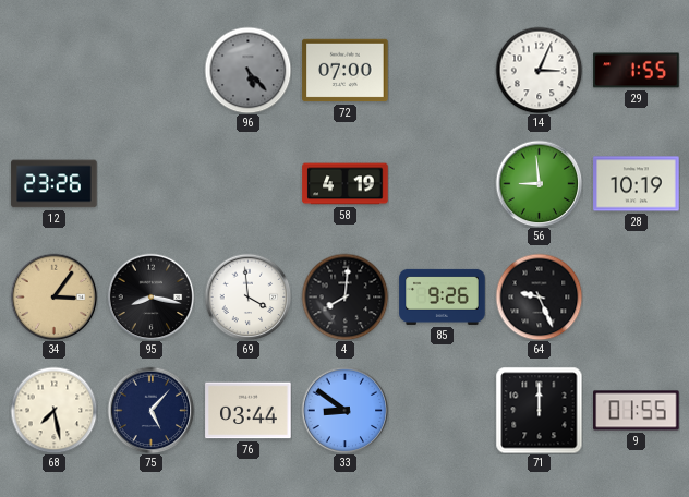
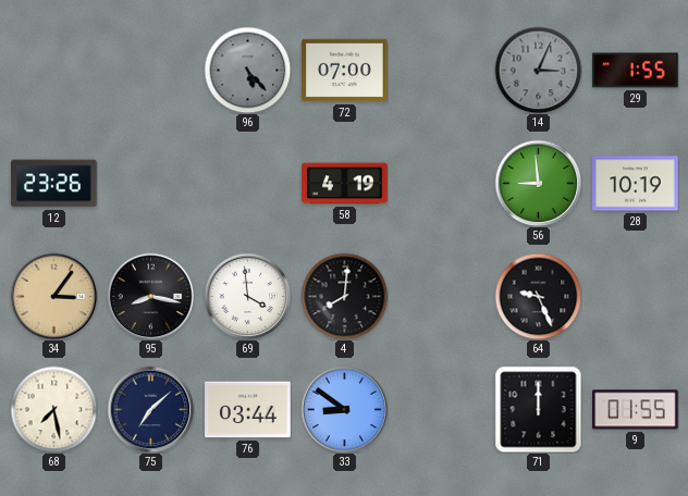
14 dial: white -> grey
85: 9:26 -> none
75: 5:07 -> 7:08
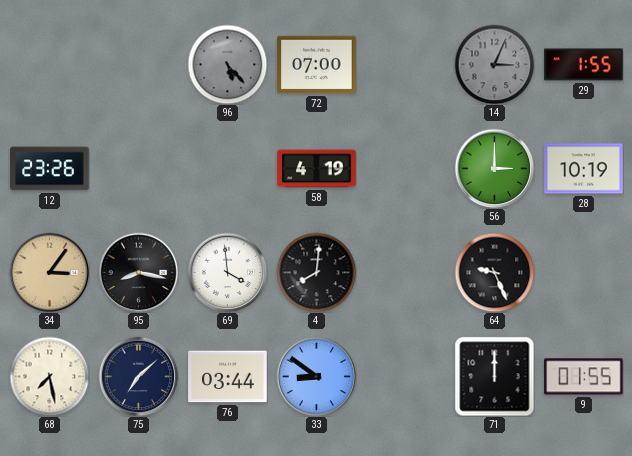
56: 8:59 -> 3:00
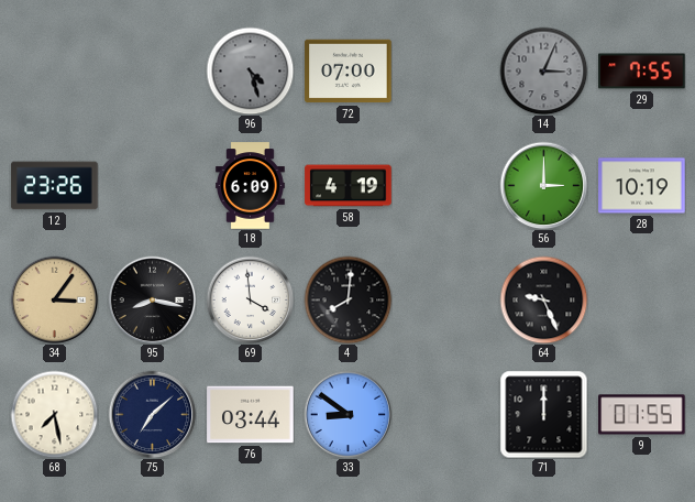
96: 5:23 -> 4:27
29: 1:55 -> 7:55
18: none -> 6:09
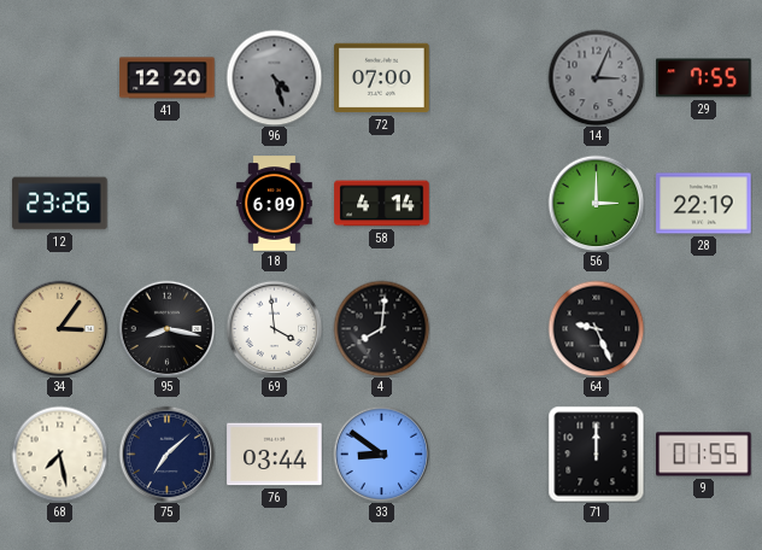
41: none -> 12:20
58: 4:19 -> 4:14
28: 10:19 -> 22:19
